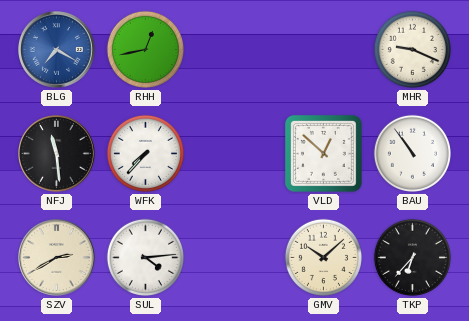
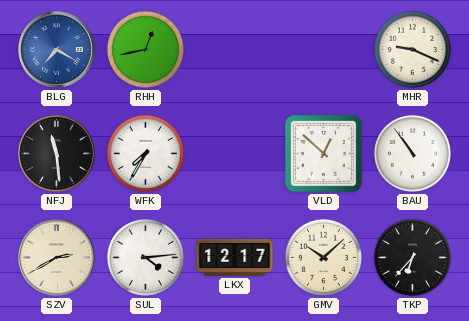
WFK: 7:37 -> 7:35
LKX: none -> 12:17
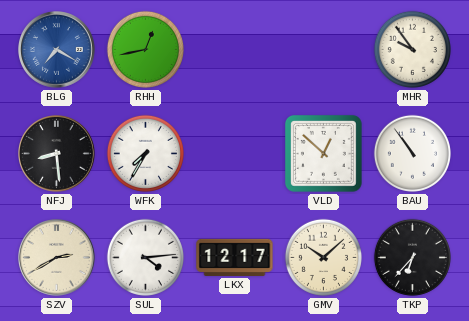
MHR: 9:19 -> 9:54
NFJ: 11:29 -> 8:29
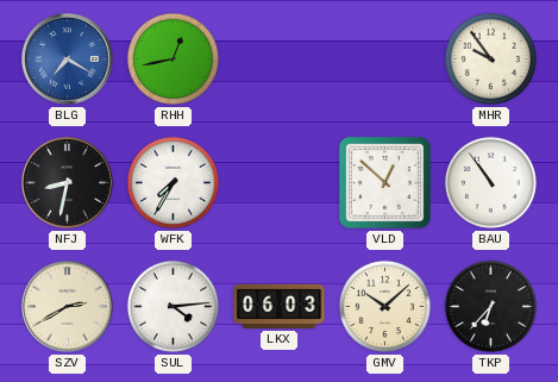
NFJ: 8:29 -> 8:32
LKX: 12:17 -> 06:03
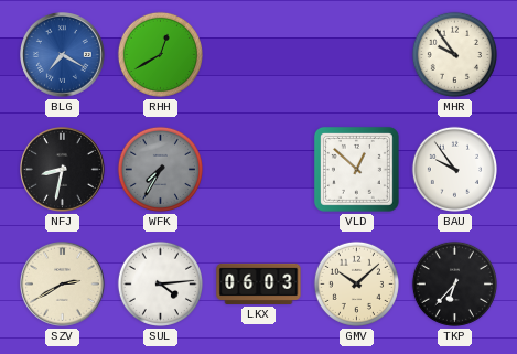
RHH: 12:43 -> 12:40
WFK dial: white -> grey
BAU: 10:54 -> 9:54
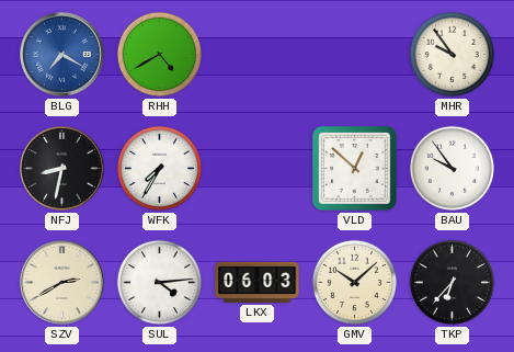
RHH: 12:40 -> 4:40
WFK dial: grey -> white
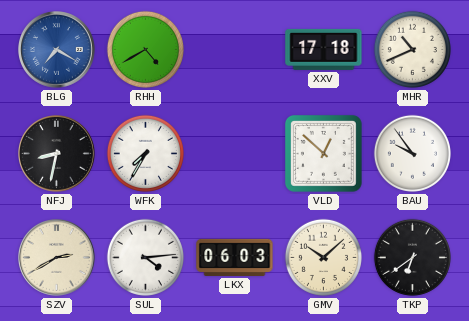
XXV: none -> 17:18
MHR: 9:54 -> 10:41
TKP: 6:37 -> 6:39
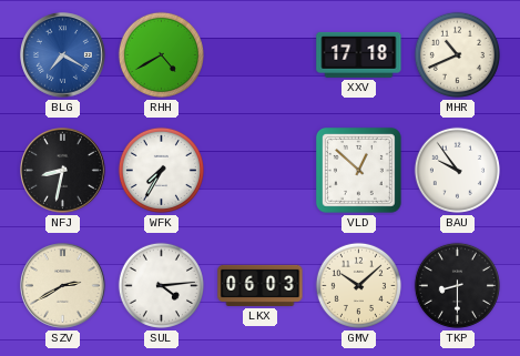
TKP: 6:39 -> 8:30
